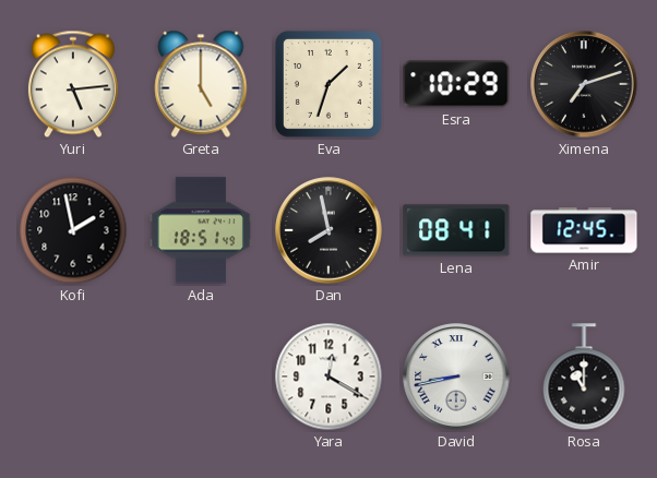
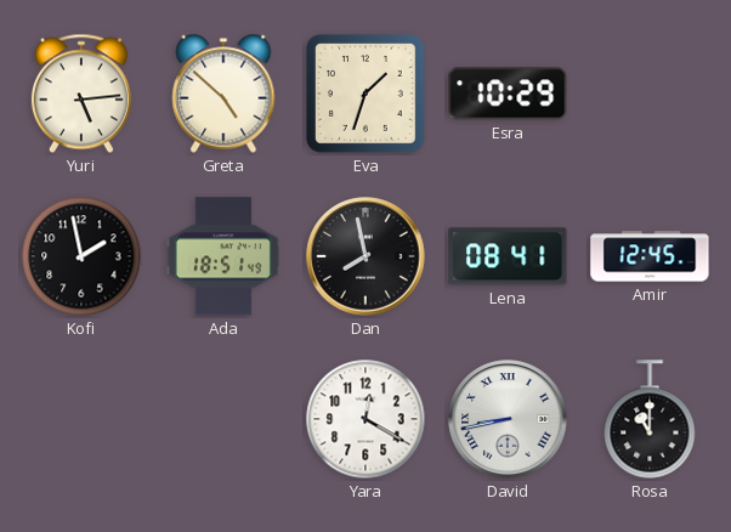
Greta: 5:00 -> 4:52
Ximena: 7:12 -> none
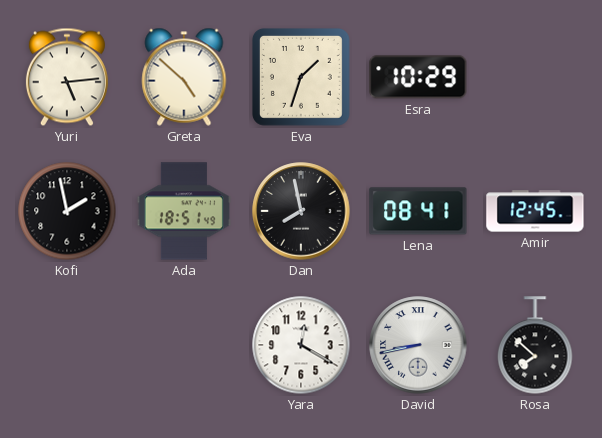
Rosa: 11:00 -> 7:52
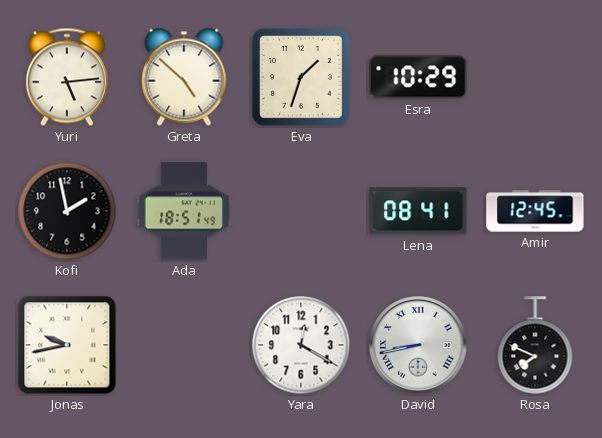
Dan: 7:58 -> none
Jonas: none -> 9:43
Rosa: 7:52 -> 7:49
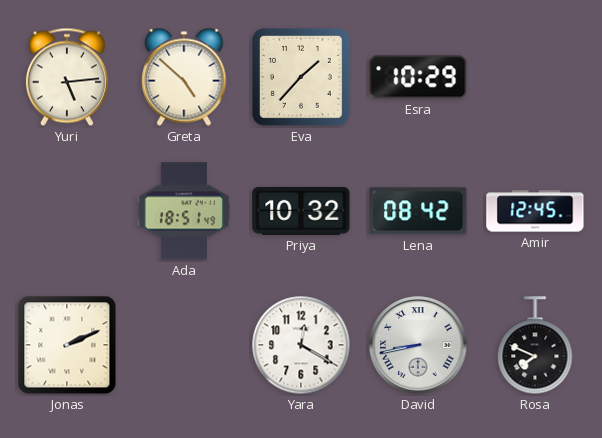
Eva: 1:33 -> 1:37
Kofi: 1:58 -> none
Priya: none -> 10:32
Lena: 08:41 -> 08:42
Jonas: 9:43 -> 2:11
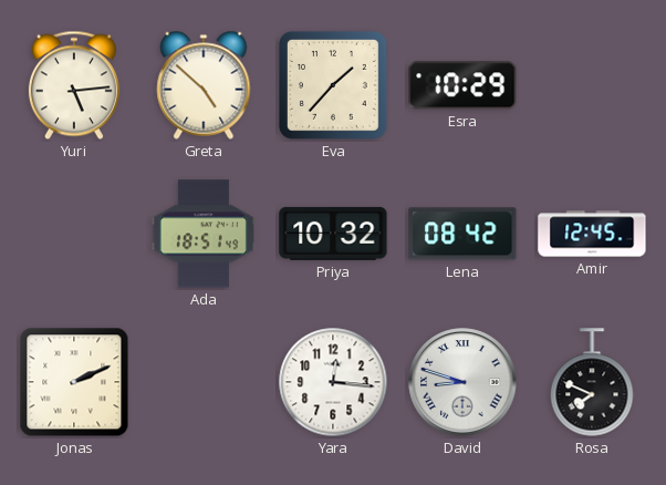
Yara: 12:20 -> 12:16
David: 8:43 -> 8:48
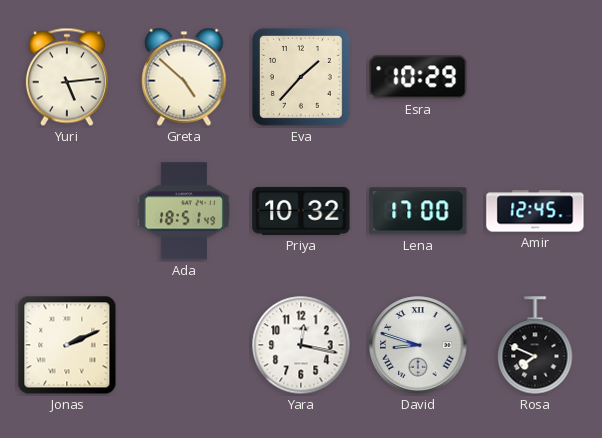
Lena: 08:42 -> 17:00
Yara: 12:16 -> 12:17
